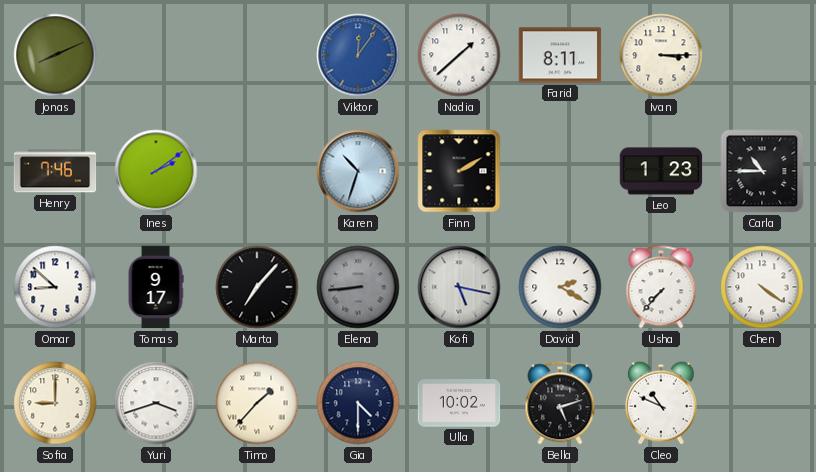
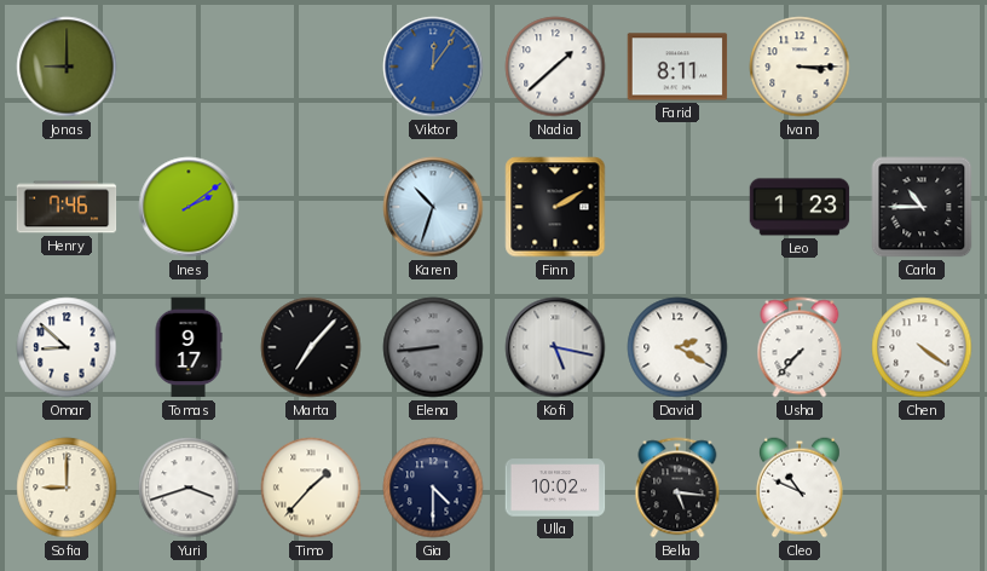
Jonas: 8:11 -> 9:00
Bella: 5:12 -> 5:16
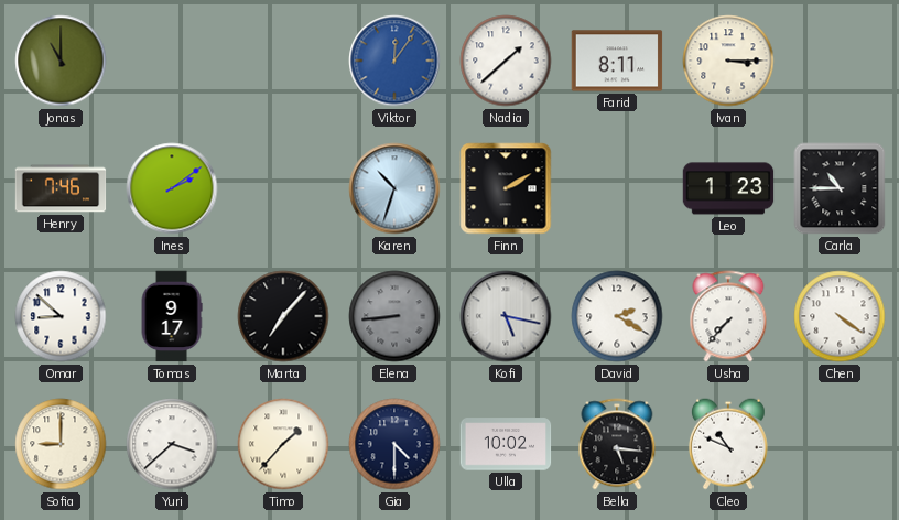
Jonas: 9:00 -> 11:00
Yuri: 3:42 -> 3:38
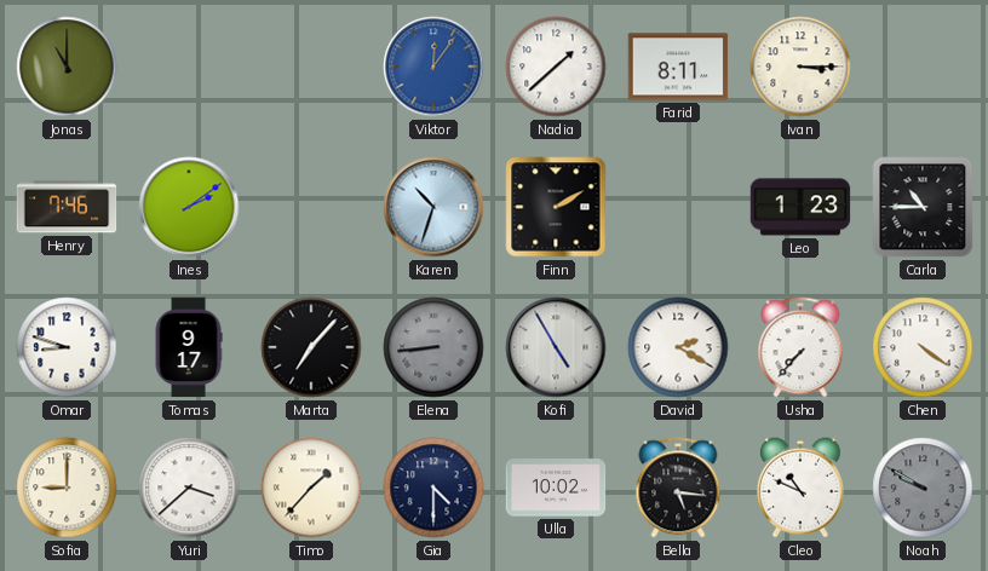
Omar: 8:52 -> 8:48
Kofi: 5:17 -> 4:55
Noah: none -> 9:50
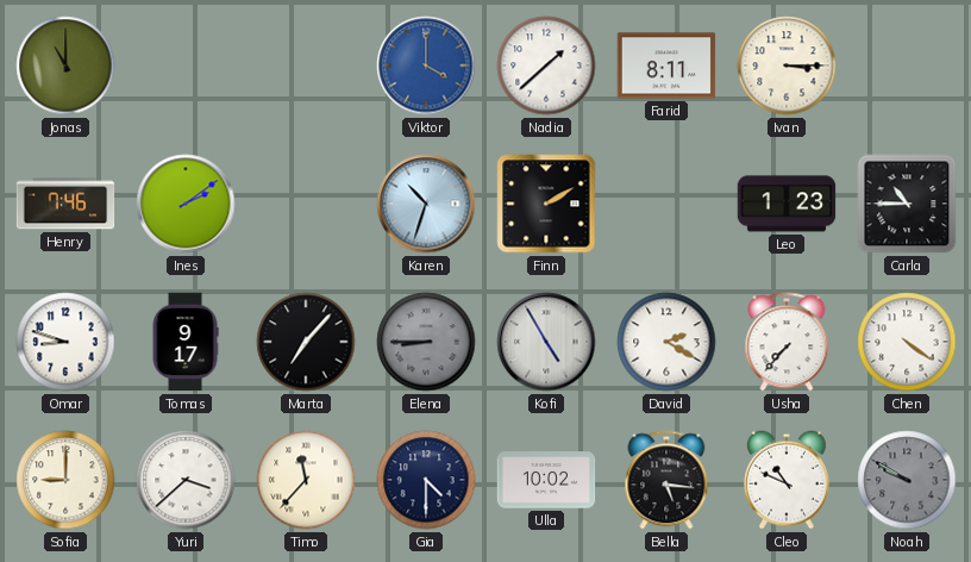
Viktor: 12:06 -> 4:00
Elena: 8:44 -> 8:45
Timo: 1:37 -> 11:37
